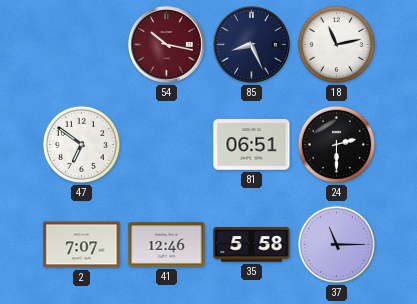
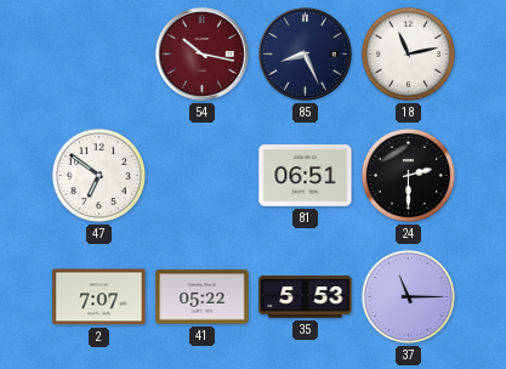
41: 12:46 -> 05:22
35: 5:58 -> 5:53
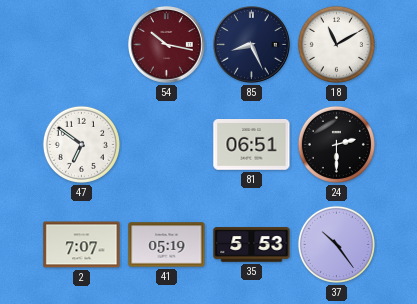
18: 11:13 -> 11:10
41: 05:22 -> 05:19
37: 11:15 -> 10:24
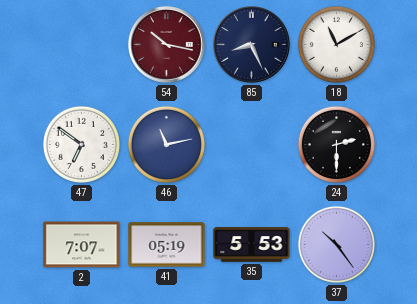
46: none -> 11:13
81: 06:51 -> none
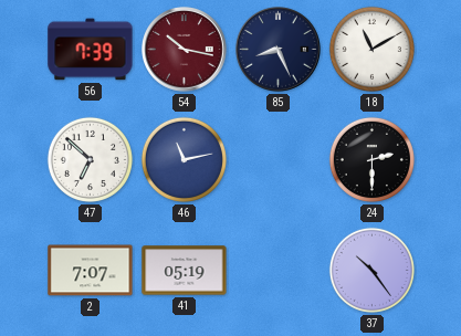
56: none -> 7:39
47: 6:51 -> 6:52
35: 5:53 -> none
